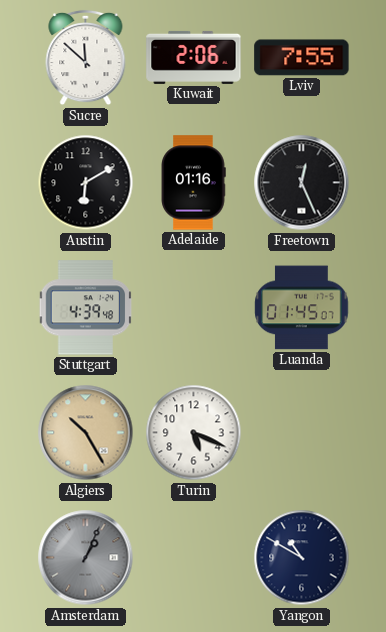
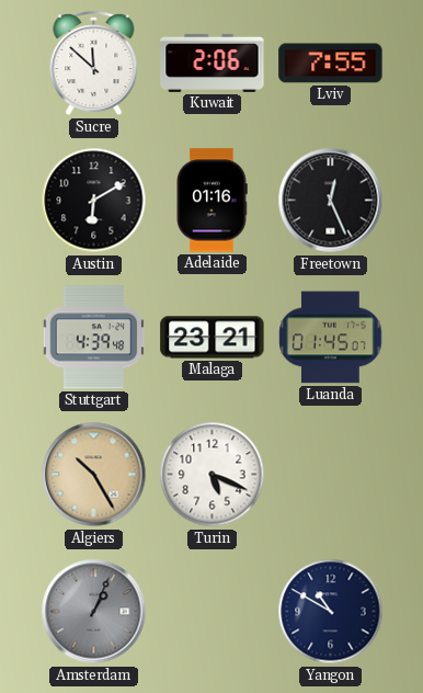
Malaga: none -> 23:21
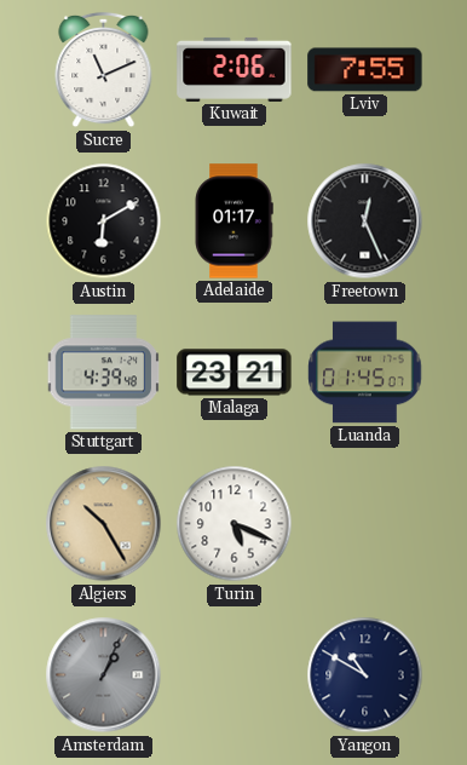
Sucre: 11:52 -> 11:11
Adelaide: 01:16 -> 01:17
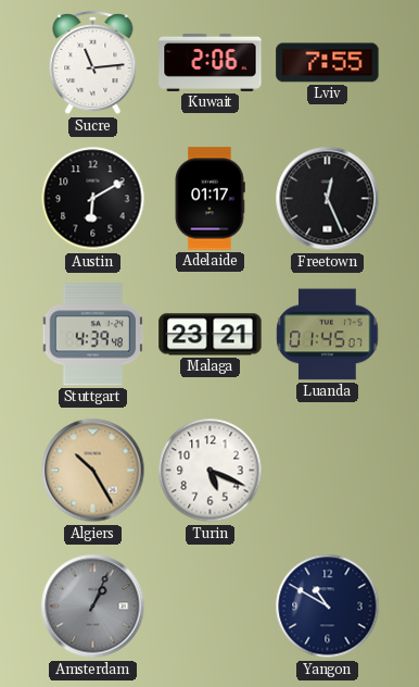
Sucre: 11:11 -> 11:14
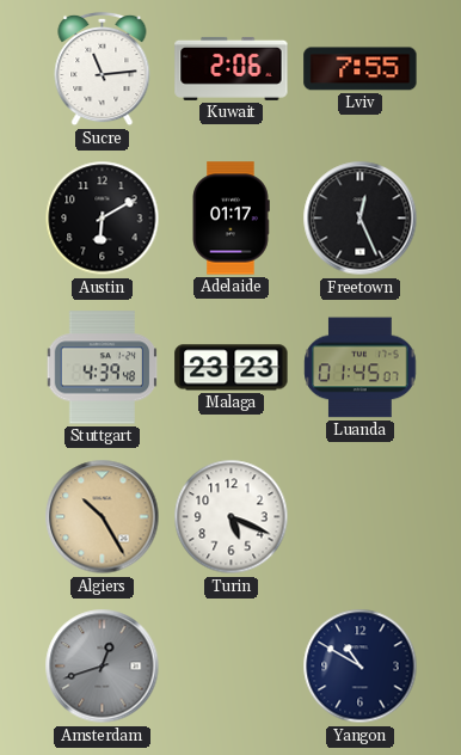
Malaga: 23:21 -> 23:23
Amsterdam: 1:04 -> 12:42
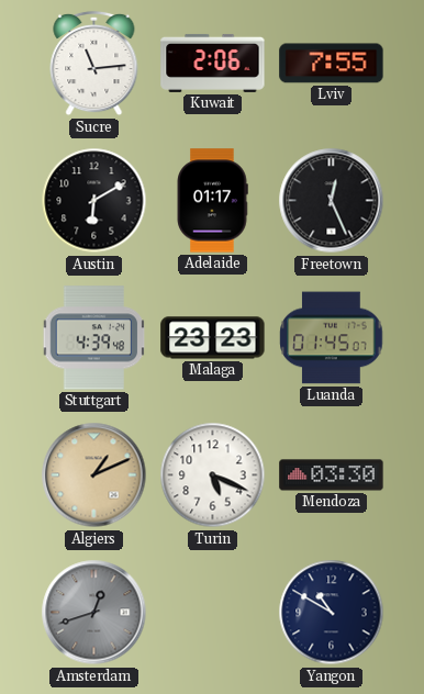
Algiers: 10:25 -> 1:11
Mendoza: none -> 03:30
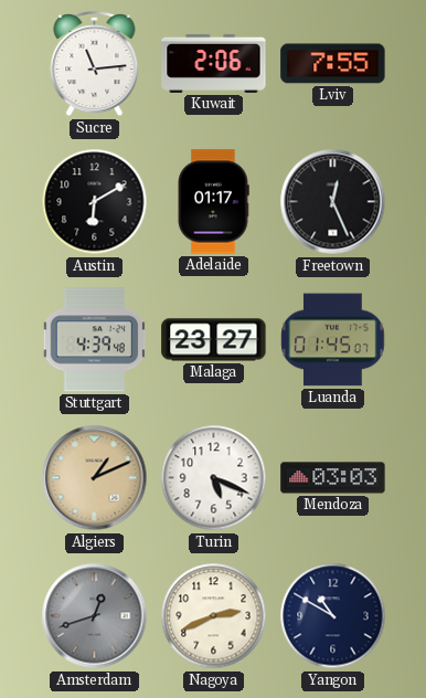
Malaga: 23:23 -> 23:27
Mendoza: 03:30 -> 03:03
Nagoya: none -> 2:41
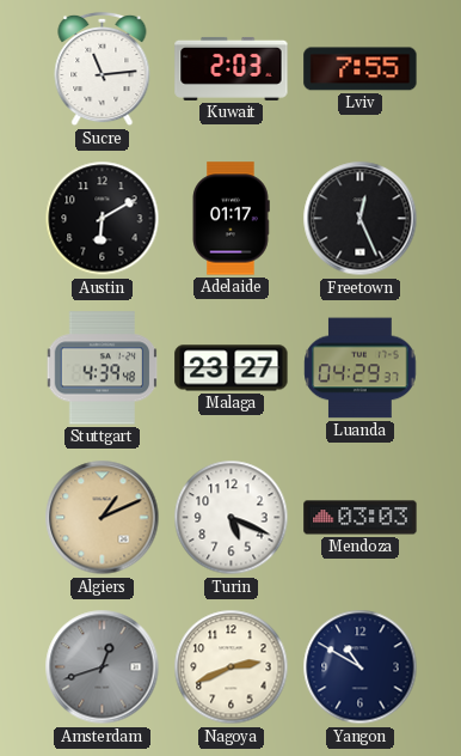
Kuwait: 2:06 -> 2:03
Luanda: 01:45 -> 04:29
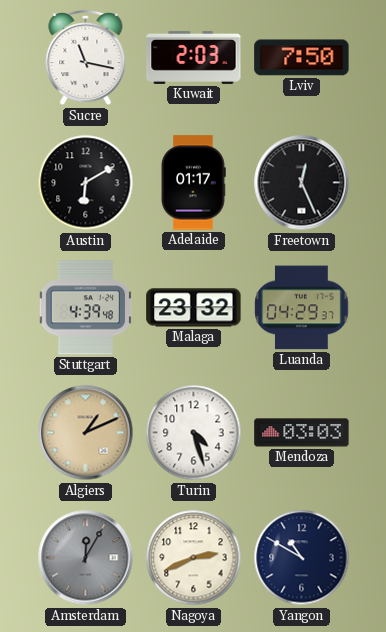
Sucre: 11:14 -> 11:17
Lviv: 7:55 -> 7:50
Malaga: 23:27 -> 23:32
Turin: 5:19 -> 4:27
Amsterdam: 12:42 -> 12:05
